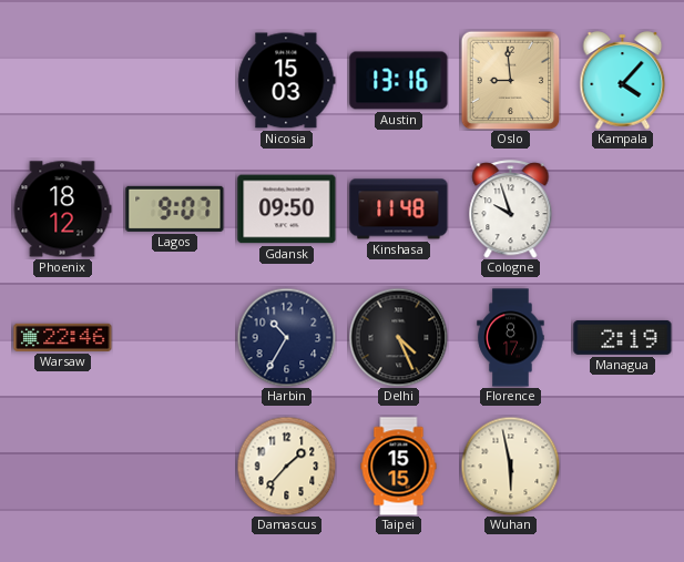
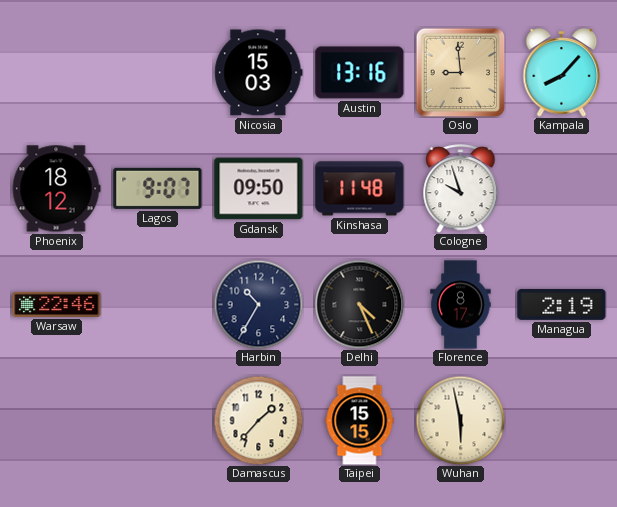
Kampala: 4:07 -> 8:07
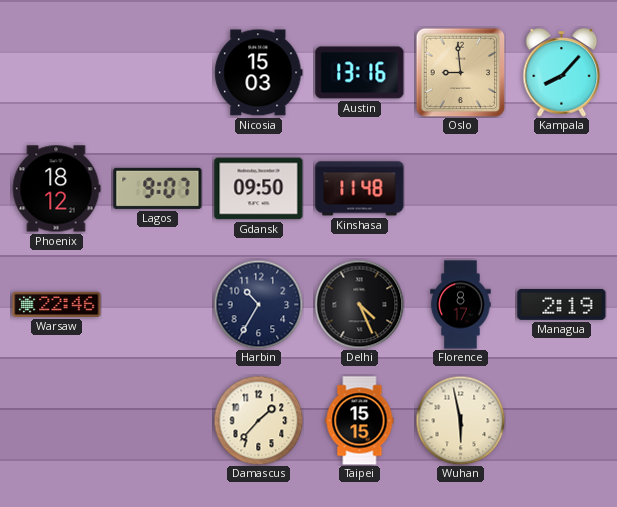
Cologne: 9:57 -> none
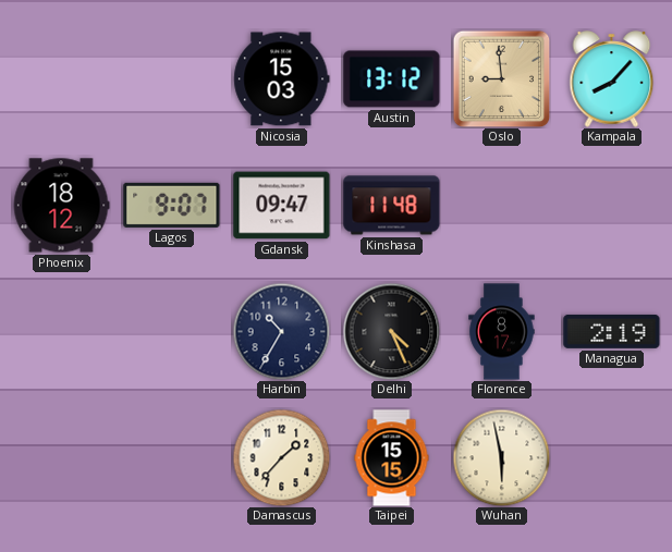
Austin: 13:16 -> 13:12
Gdansk: 09:50 -> 09:47
Warsaw: 22:46 -> none
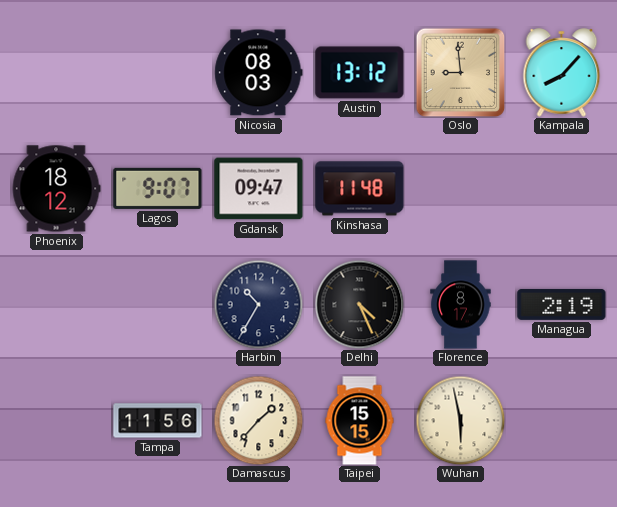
Nicosia: 15:03 -> 08:03
Tampa: none -> 11:56
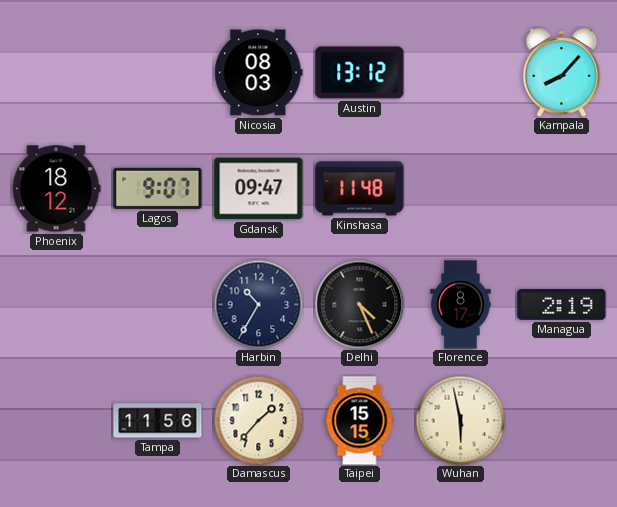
Oslo: 8:59 -> none
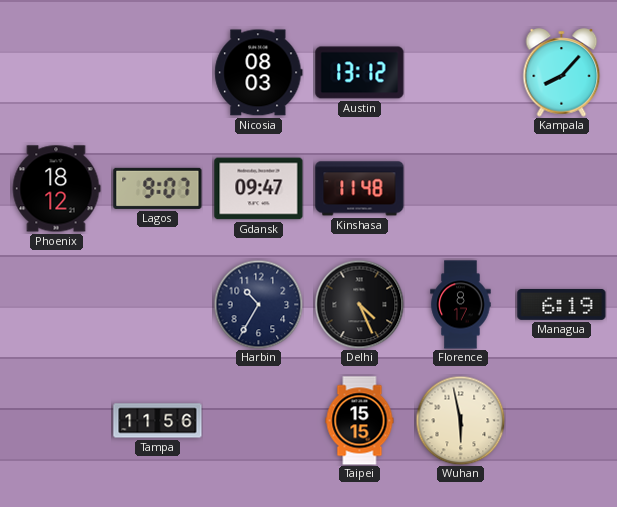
Managua: 2:19 -> 6:19
Damascus: 1:37 -> none
